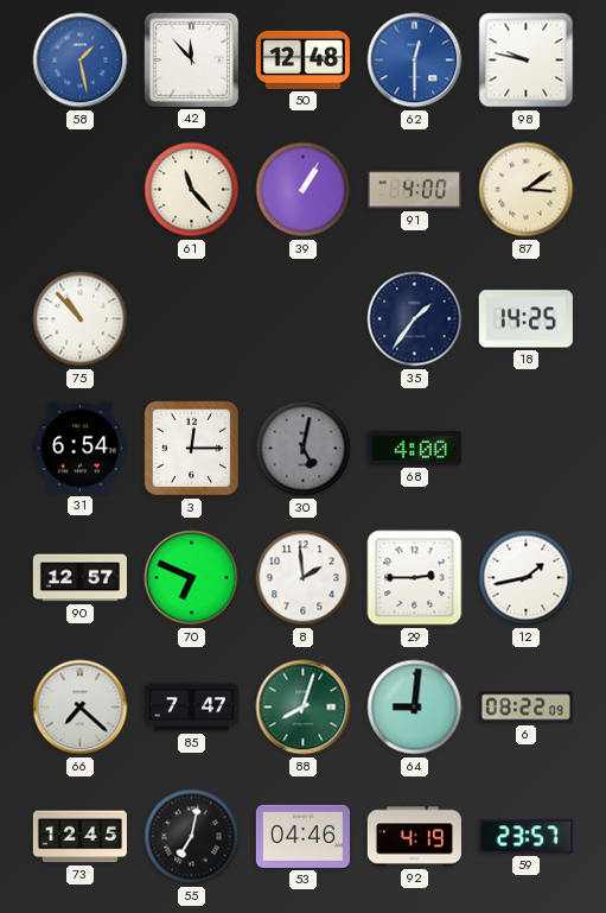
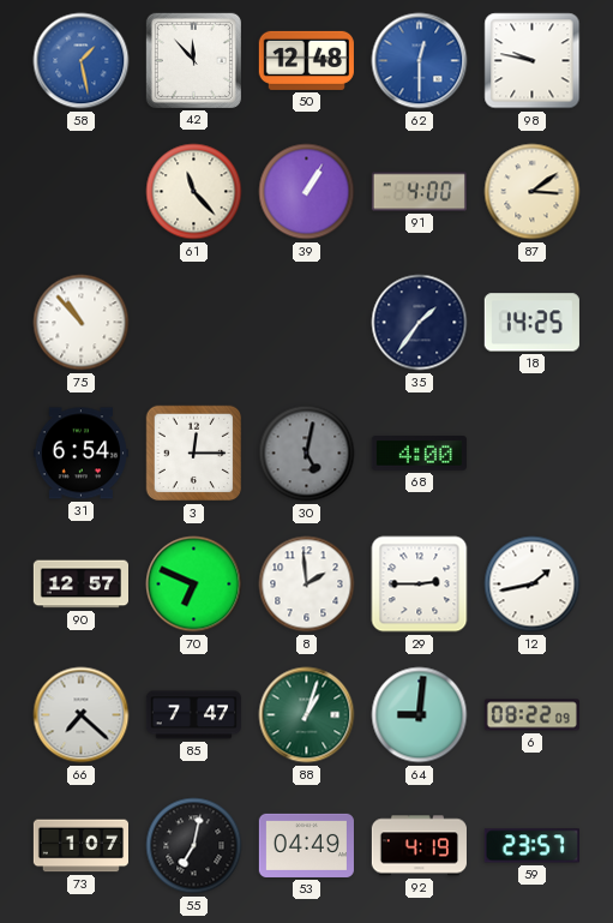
88: 8:03 -> 1:03
73: 12:45 -> 1:07
53: 04:46 -> 04:49
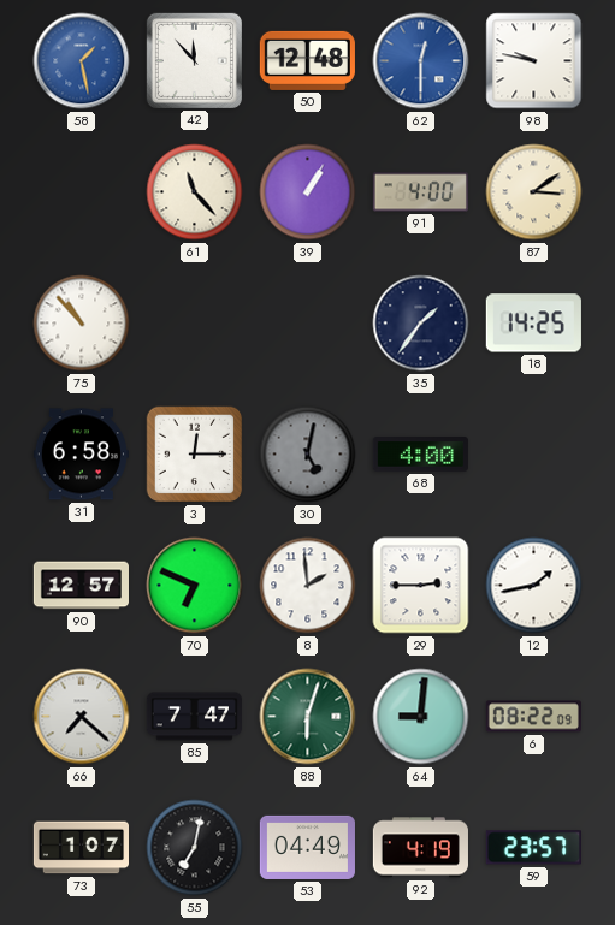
31: 6:54 -> 6:58
88: 1:03 -> 6:03
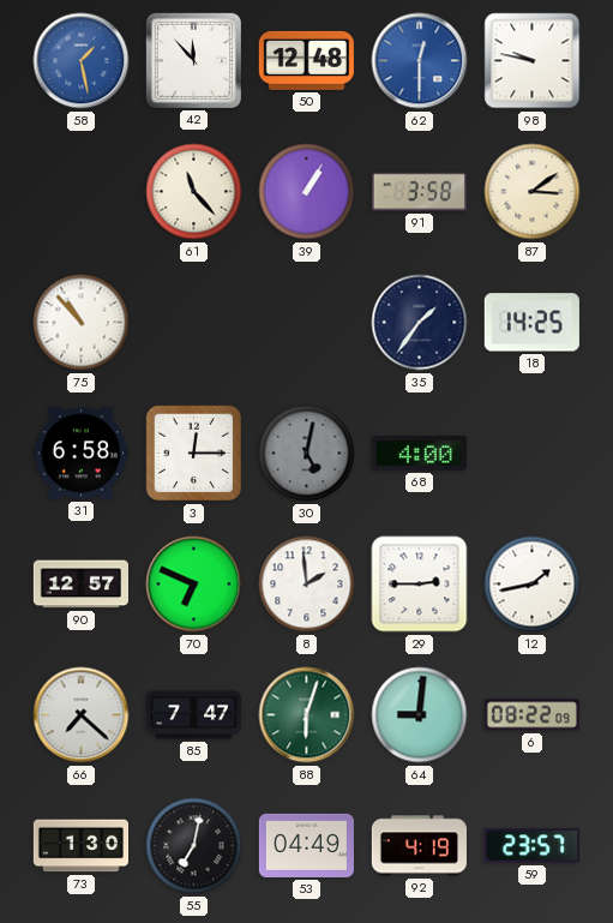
91: 4:00 -> 3:58
73: 1:07 -> 1:30
